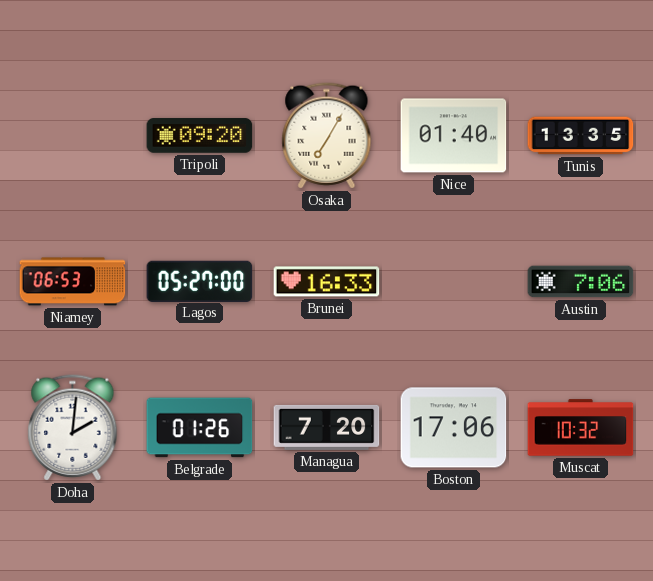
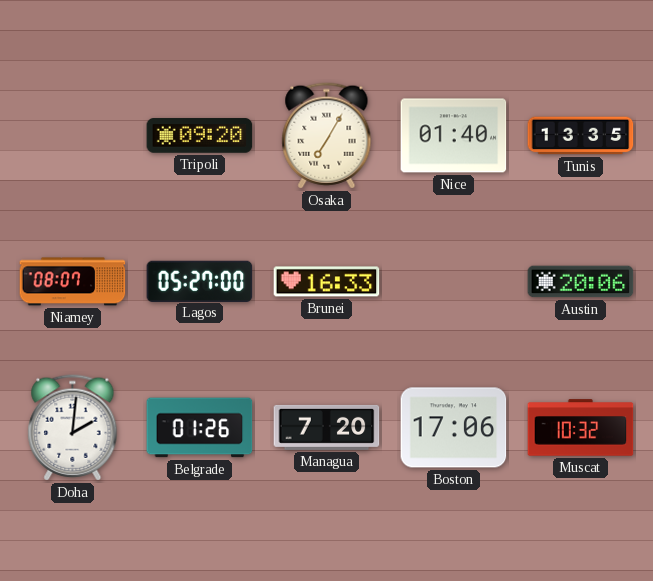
Niamey: 06:53 -> 08:07
Austin: 7:06 -> 20:06
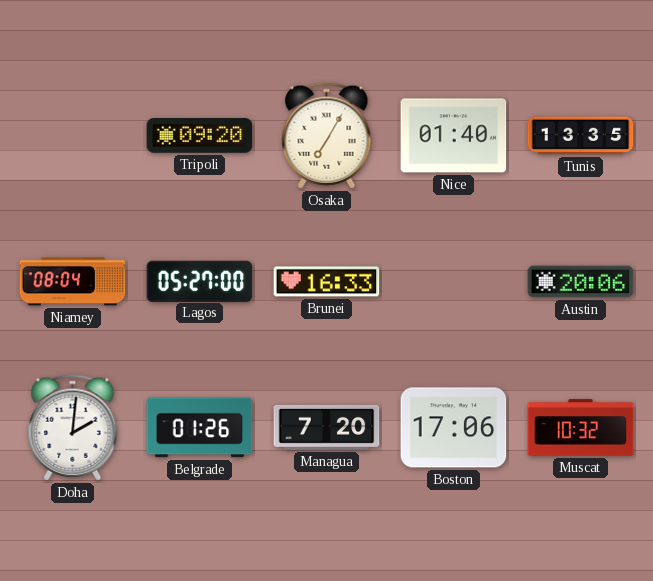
Niamey: 08:07 -> 08:04
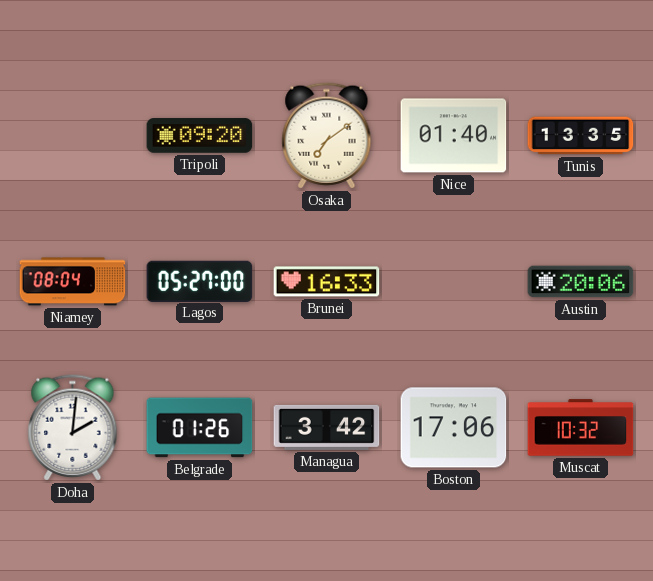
Osaka: 7:05 -> 7:09
Managua: 7:20 -> 3:42
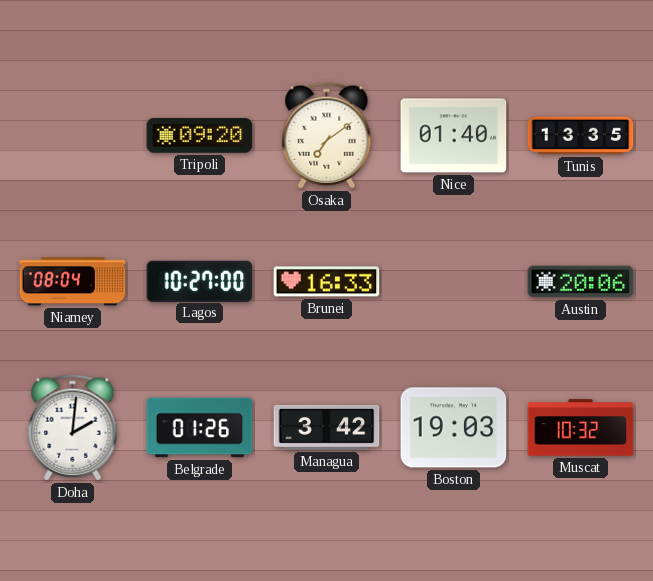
Lagos: 05:27 -> 10:27
Boston: 17:06 -> 19:03
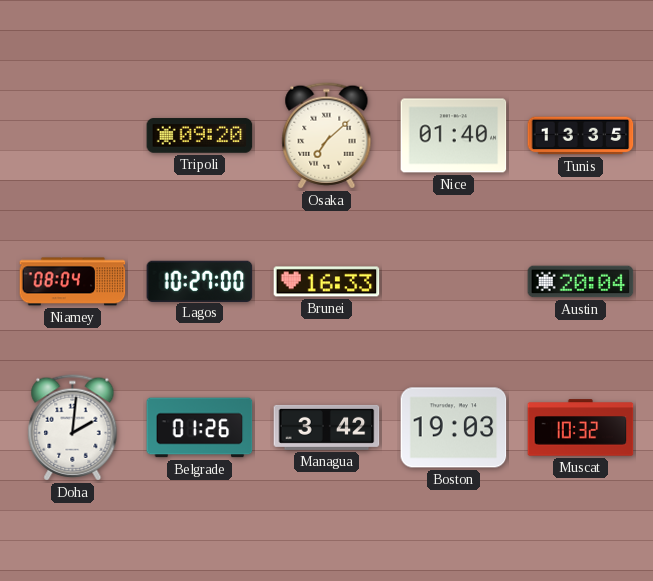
Osaka: 7:09 -> 7:08
Austin: 20:06 -> 20:04
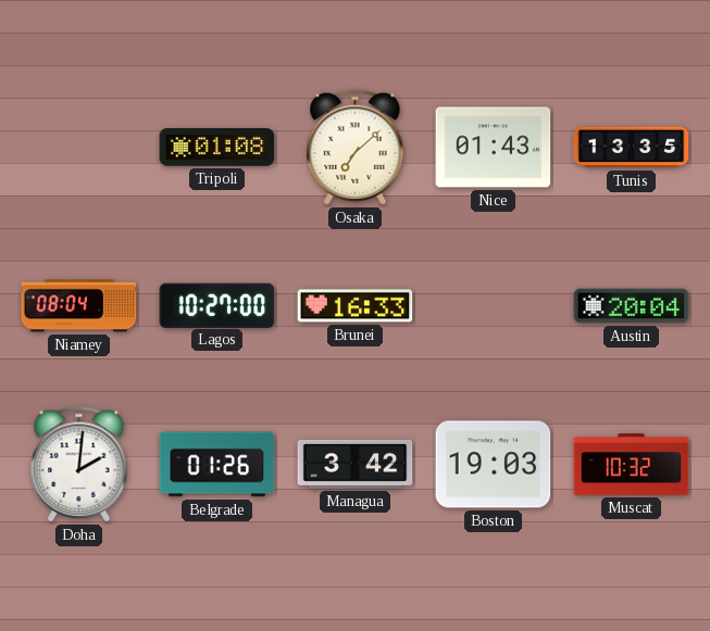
Tripoli: 09:20 -> 01:08
Nice: 01:40 -> 01:43
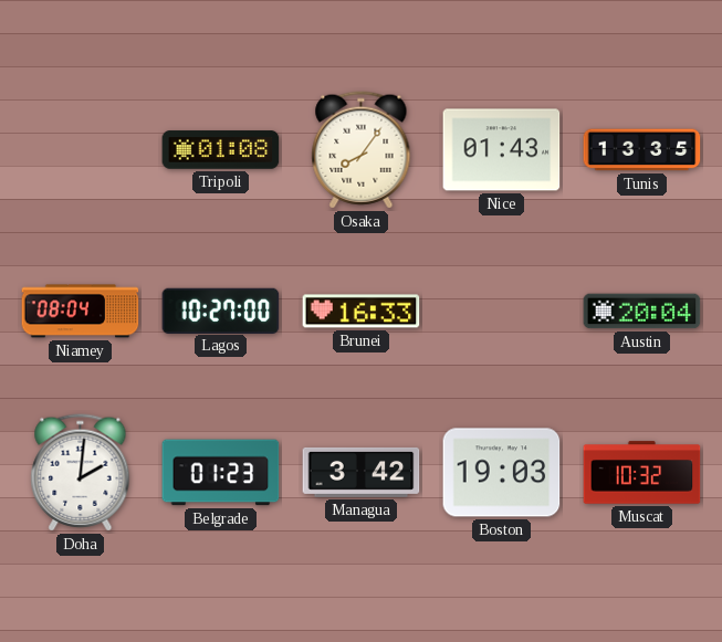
Osaka: 7:08 -> 8:06
Belgrade: 01:26 -> 01:23
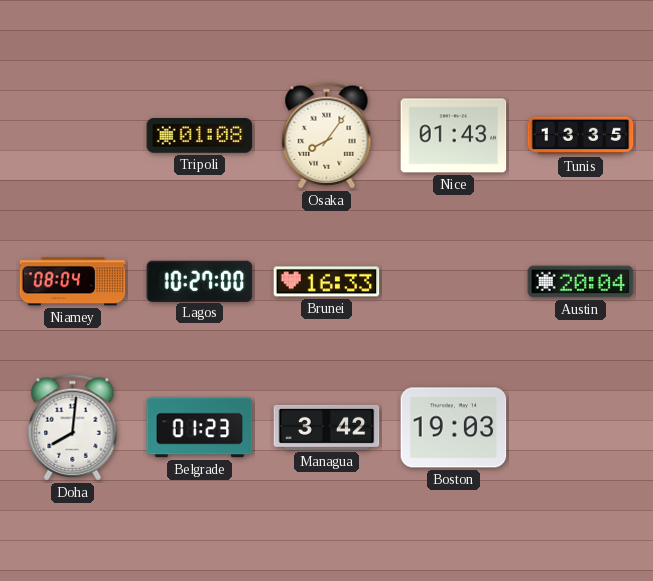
Doha: 2:01 -> 8:01
Muscat: 10:32 -> none
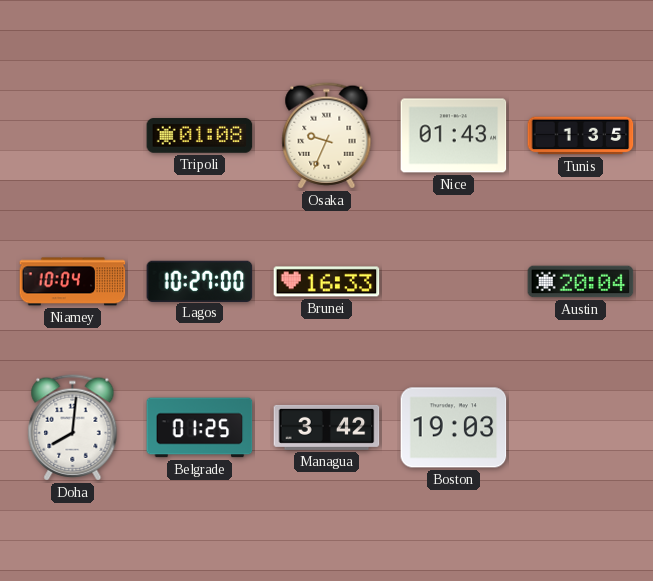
Osaka: 8:06 -> 9:34
Tunis: 13:35 -> 1:35
Niamey: 08:04 -> 10:04
Belgrade: 01:23 -> 01:25
